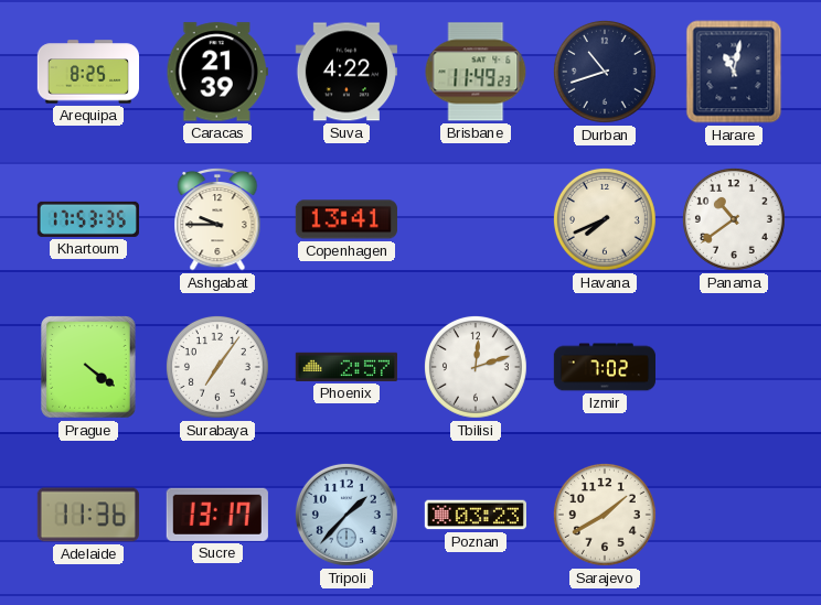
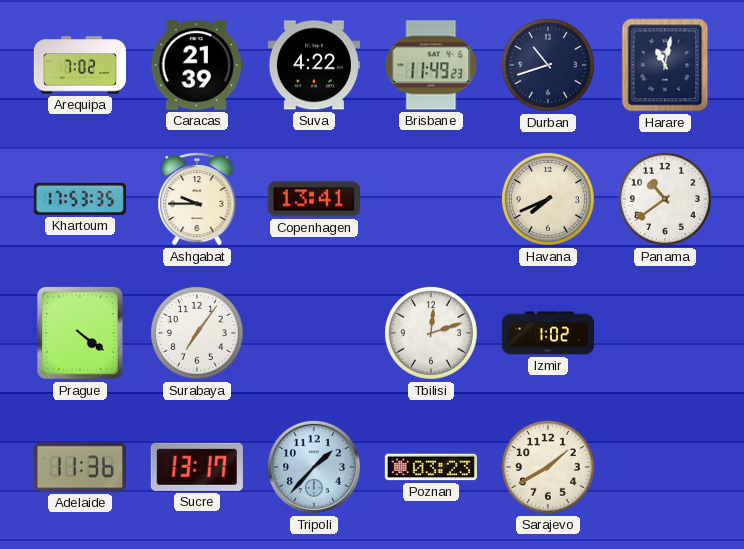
Arequipa: 8:25 -> 7:02
Phoenix: 2:57 -> none
Izmir: 7:02 -> 1:02
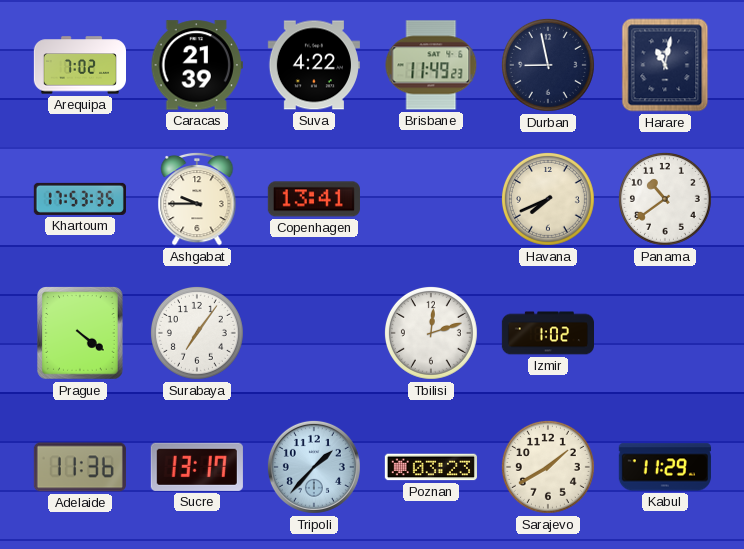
Durban: 10:42 -> 8:58
Kabul: none -> 11:29
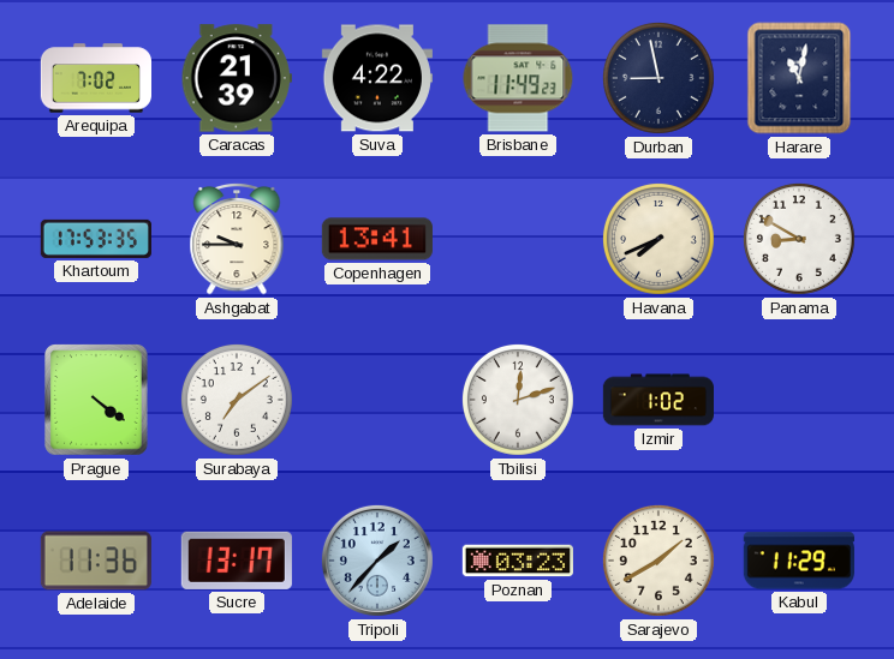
Panama: 10:39 -> 8:50
Surabaya: 7:06 -> 7:09
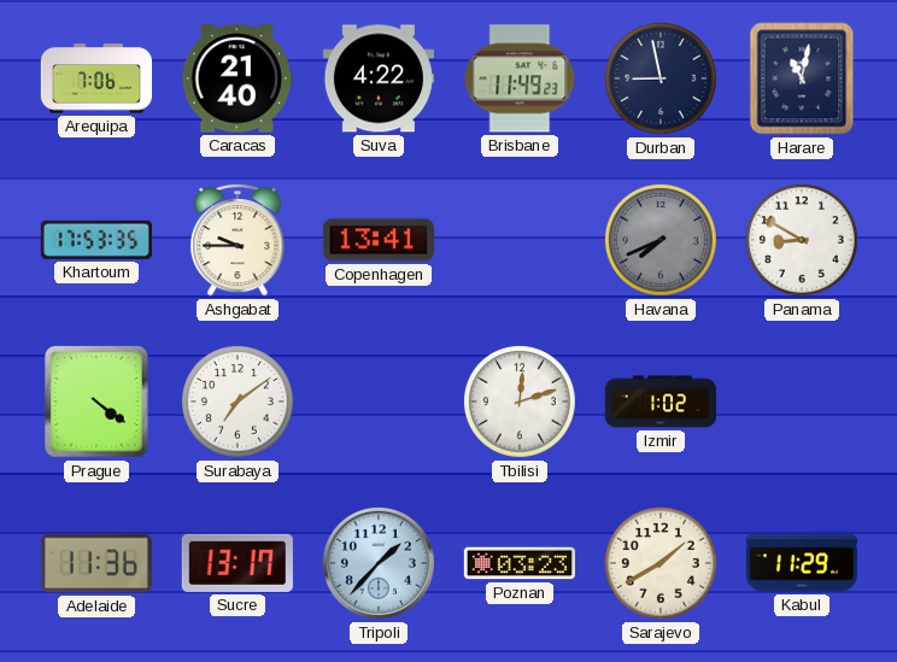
Arequipa: 7:02 -> 7:06
Caracas: 21:39 -> 21:40
Havana dial: cream -> grey
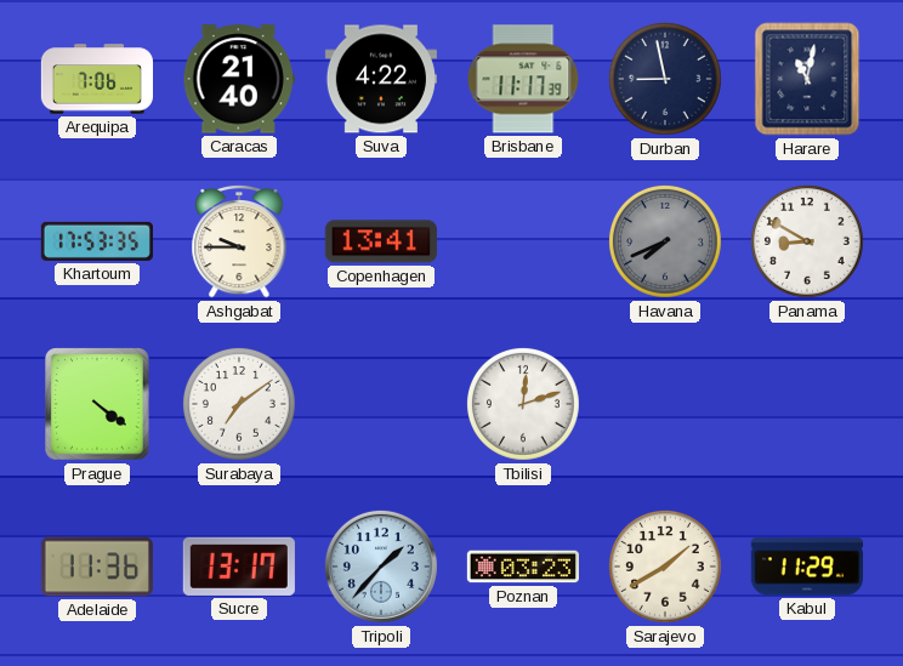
Brisbane: 11:49 -> 11:17
Izmir: 1:02 -> none
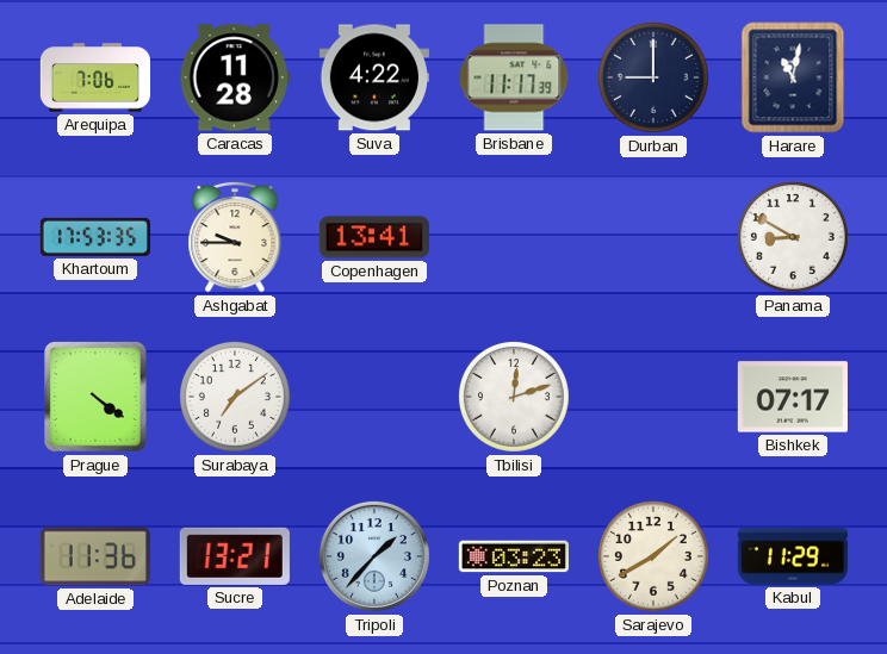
Caracas: 21:40 -> 11:28
Durban: 8:58 -> 9:00
Havana: 7:41 -> none
Bishkek: none -> 07:17
Sucre: 13:17 -> 13:21
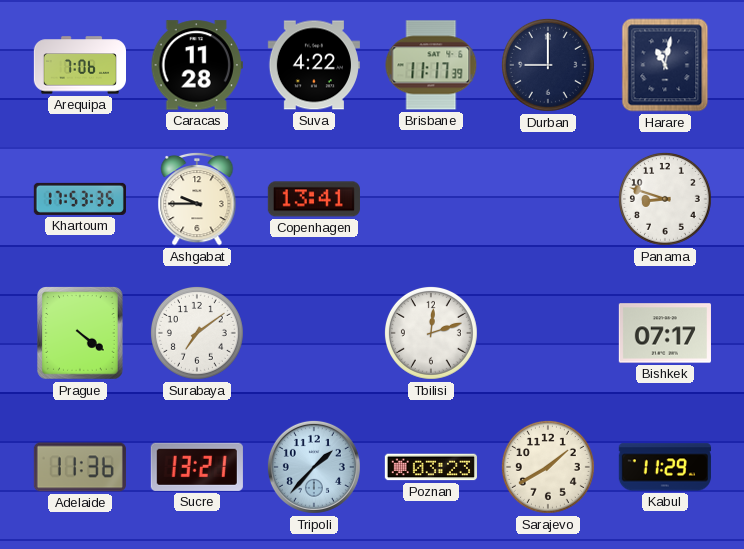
Panama: 8:50 -> 8:48
